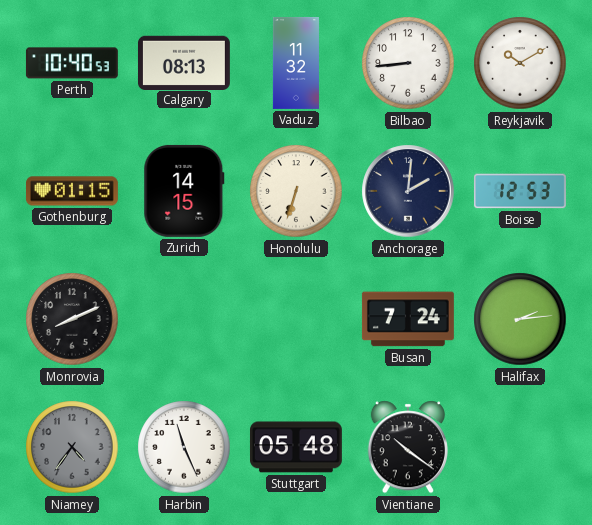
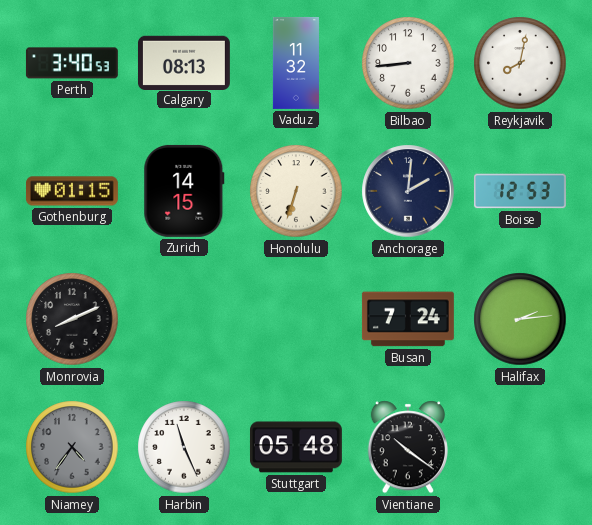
Perth: 10:40 -> 3:40
Reykjavik: 10:10 -> 8:02
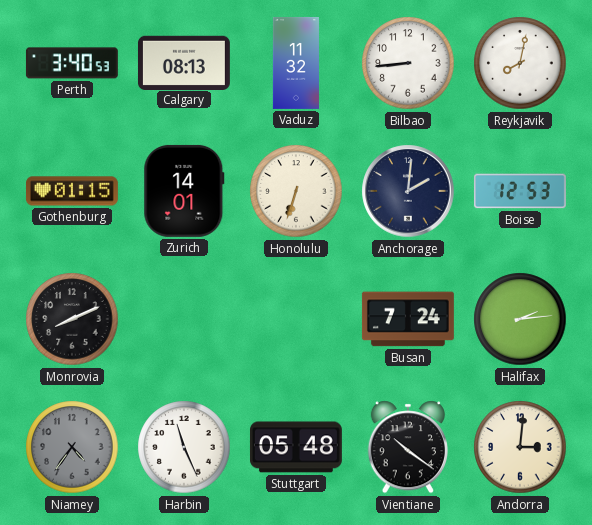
Zurich: 14:15 -> 14:01
Andorra: none -> 3:01
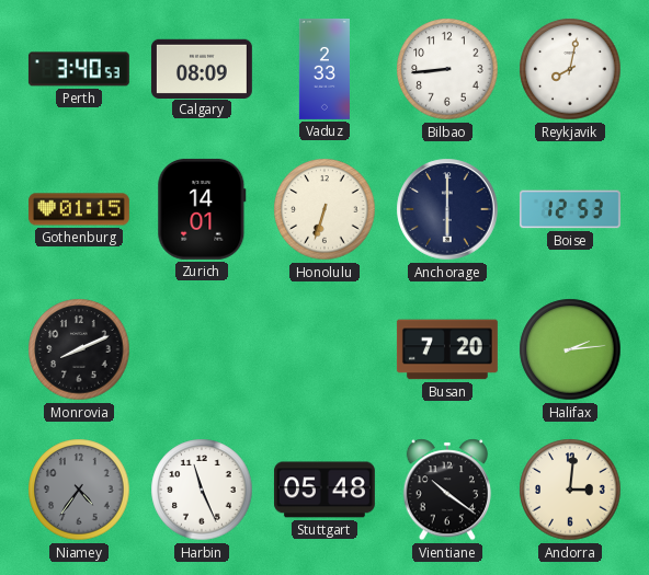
Calgary: 08:13 -> 08:09
Vaduz: 11:32 -> 2:33
Anchorage: 2:01 -> 6:00
Busan: 7:24 -> 7:20
